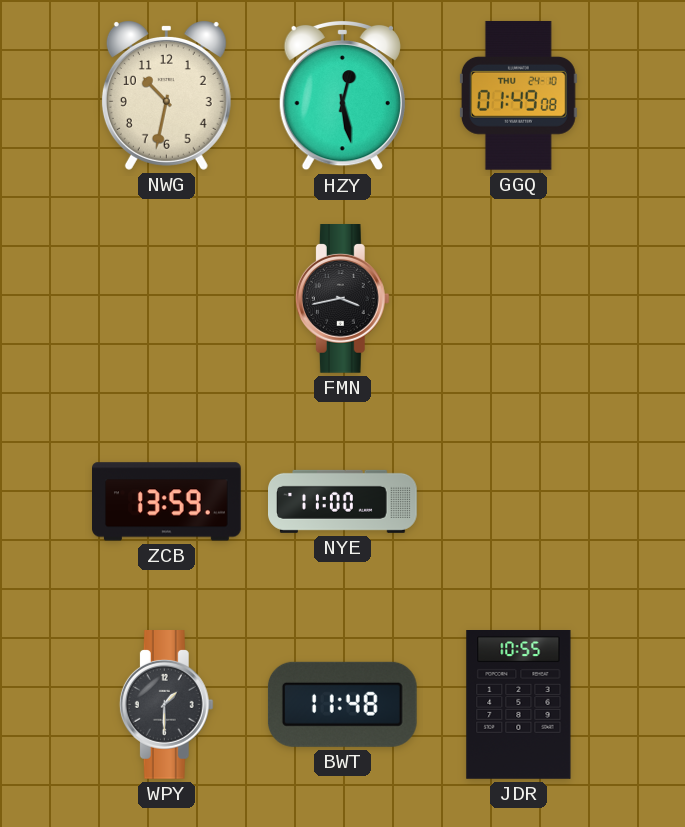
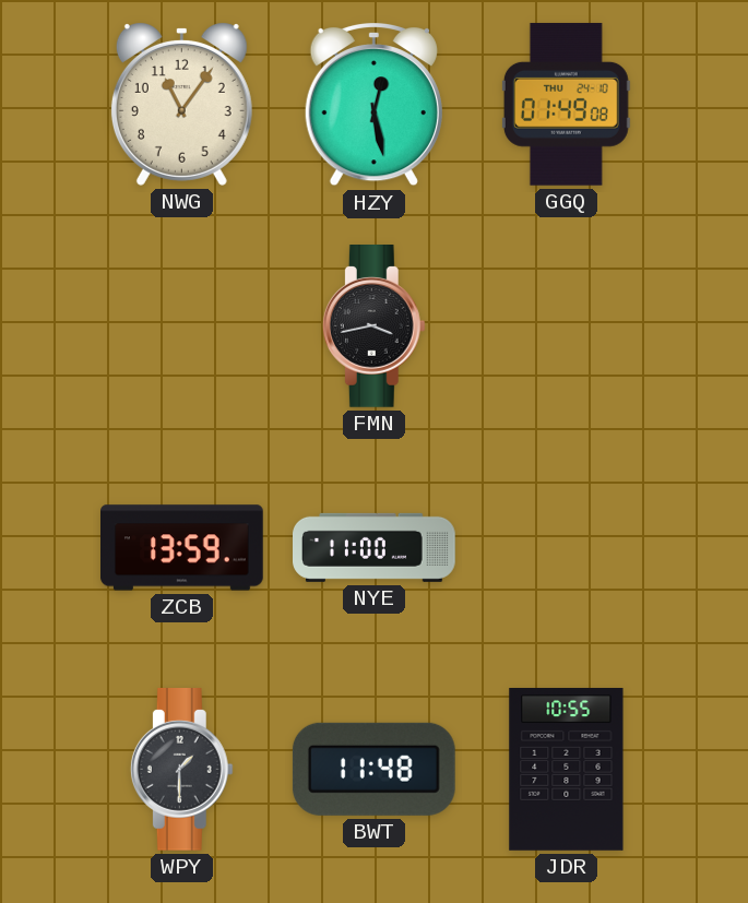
NWG: 10:32 -> 11:06
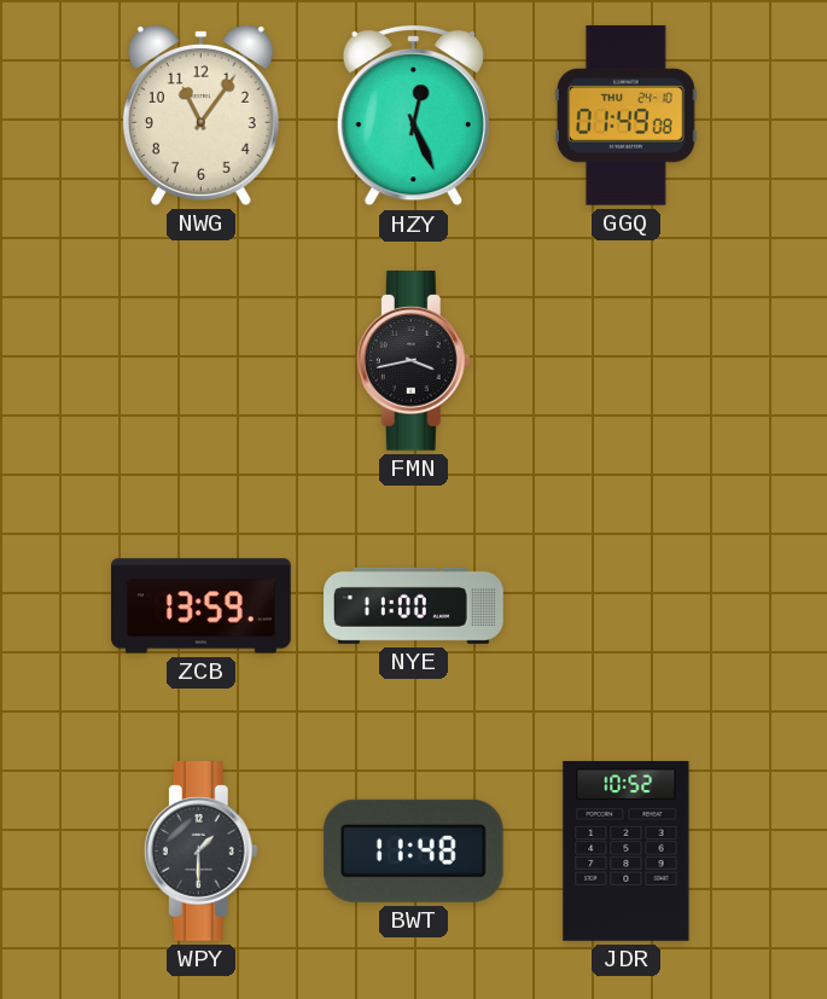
HZY: 12:28 -> 12:26
JDR: 10:55 -> 10:52
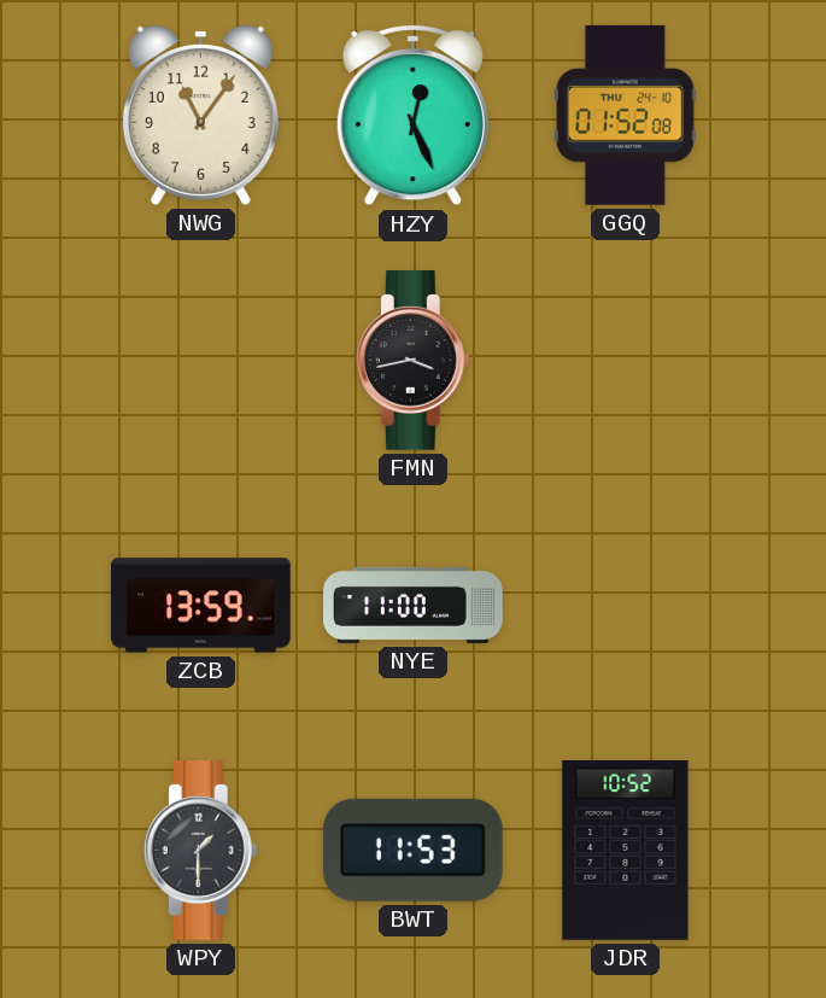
GGQ: 01:49 -> 01:52
BWT: 11:48 -> 11:53
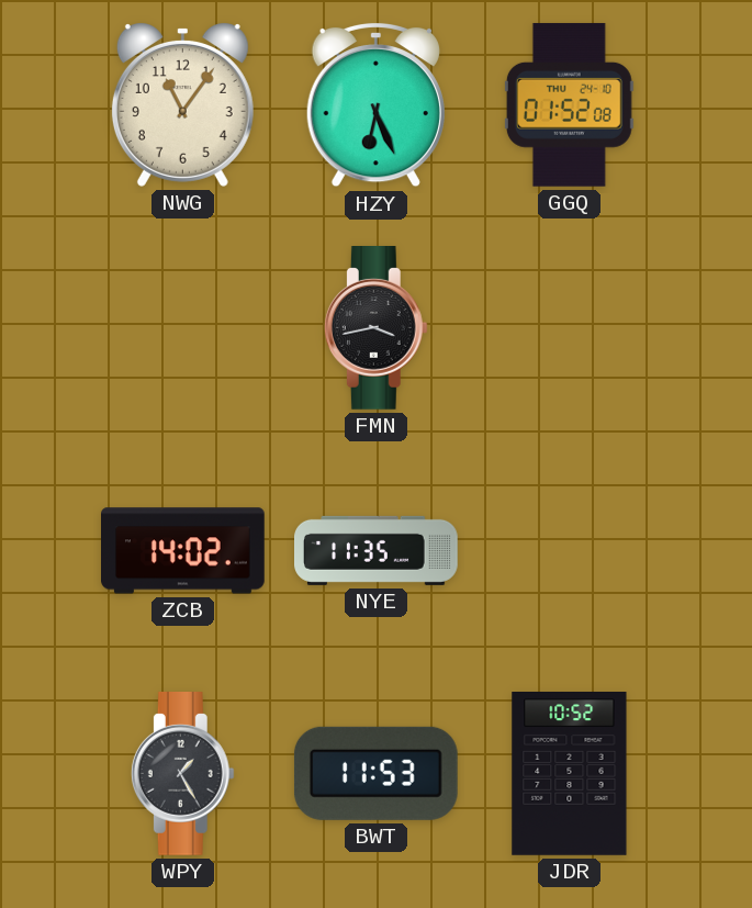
HZY: 12:26 -> 6:26
ZCB: 13:59 -> 14:02
NYE: 11:00 -> 11:35
WPY: 1:30 -> 1:25
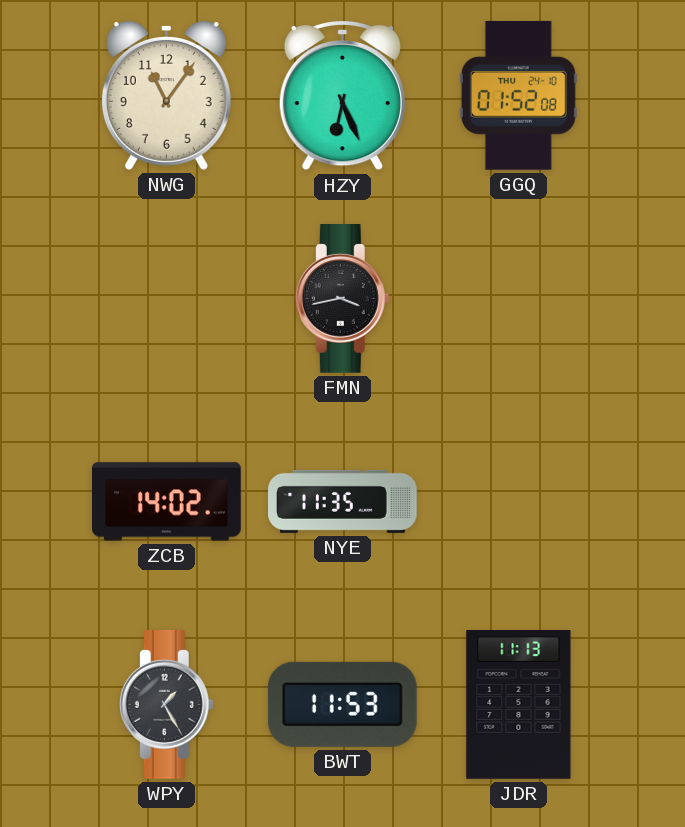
JDR: 10:52 -> 11:13
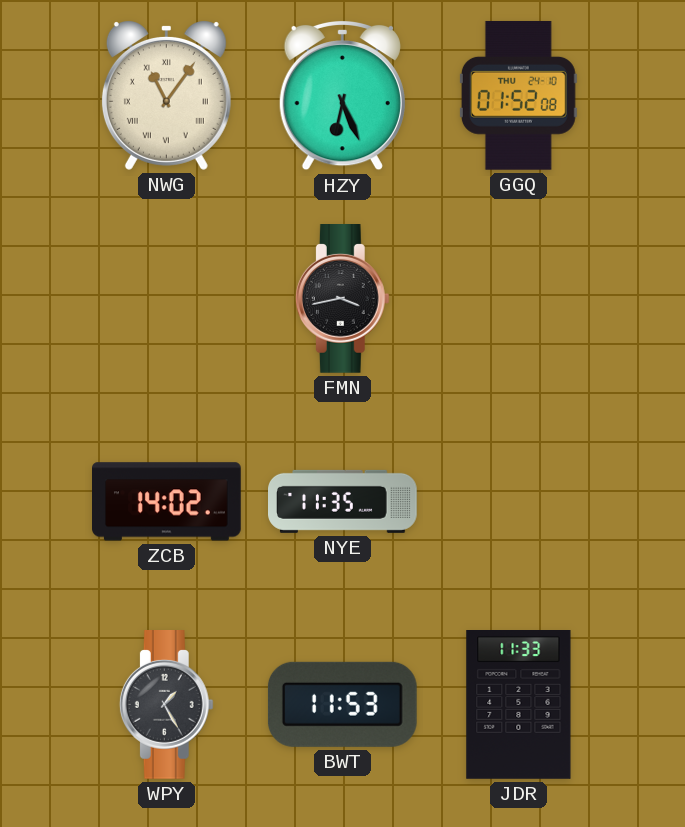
NWG numerals: Arabic -> Roman
JDR: 11:13 -> 11:33
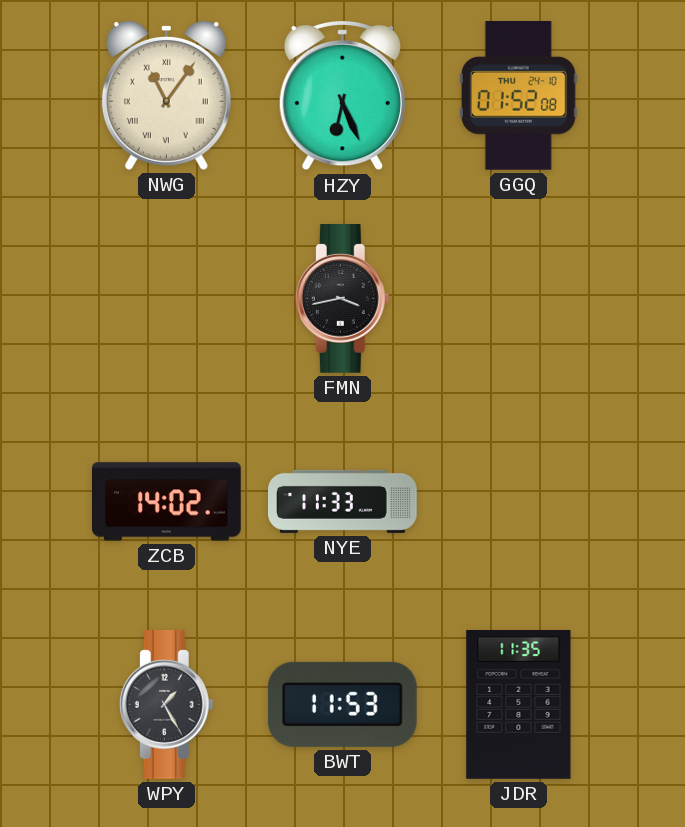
NYE: 11:35 -> 11:33
JDR: 11:33 -> 11:35
